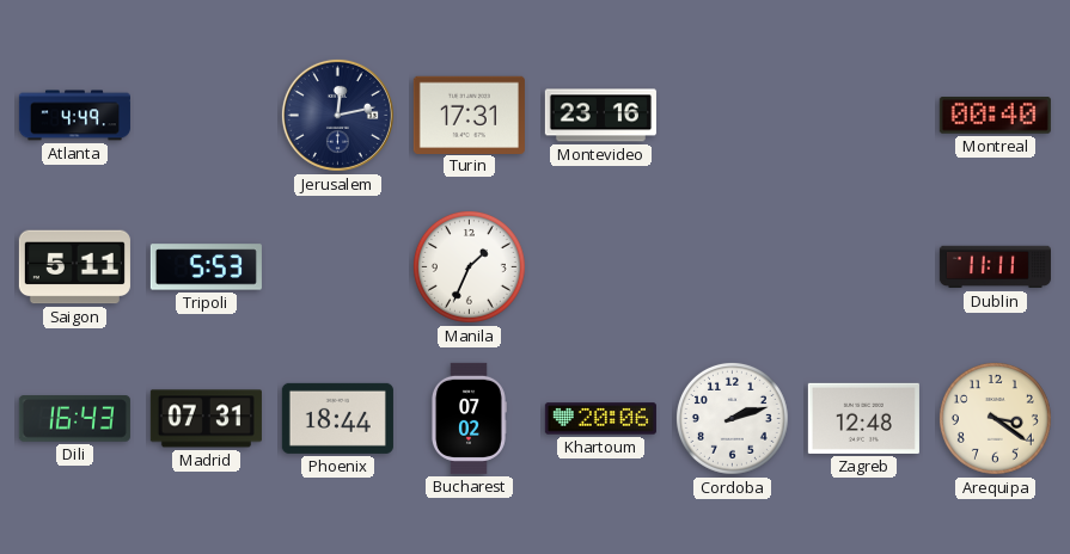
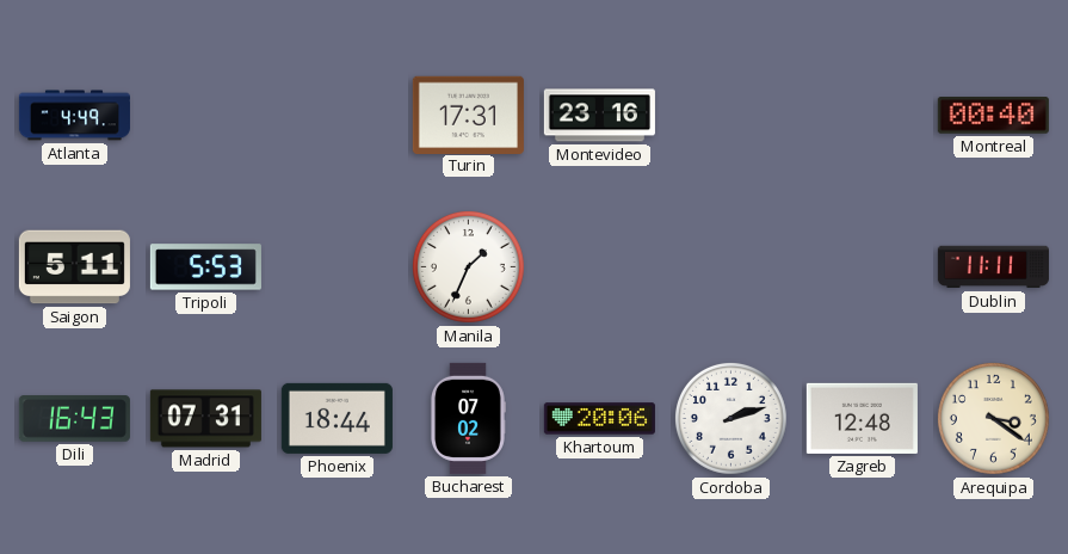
Jerusalem: 12:13 -> none
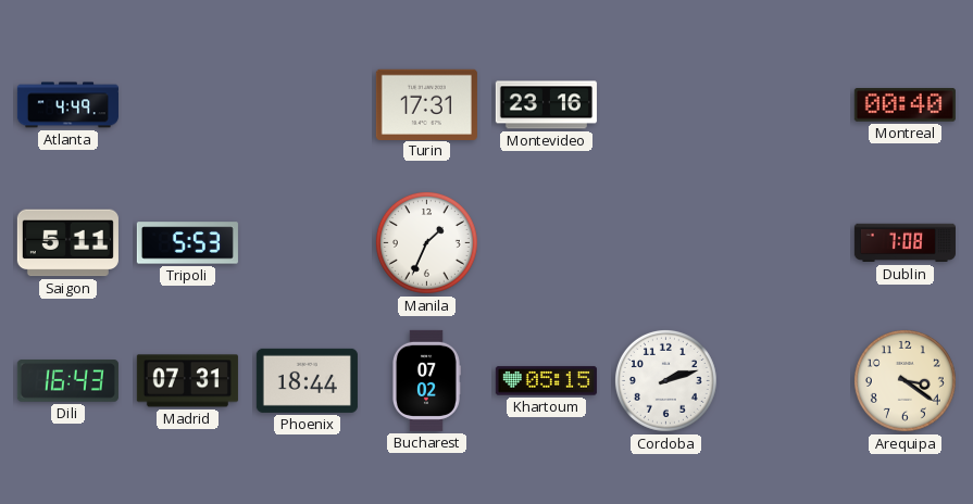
Dublin: 11:11 -> 7:08
Khartoum: 20:06 -> 05:15
Zagreb: 12:48 -> none
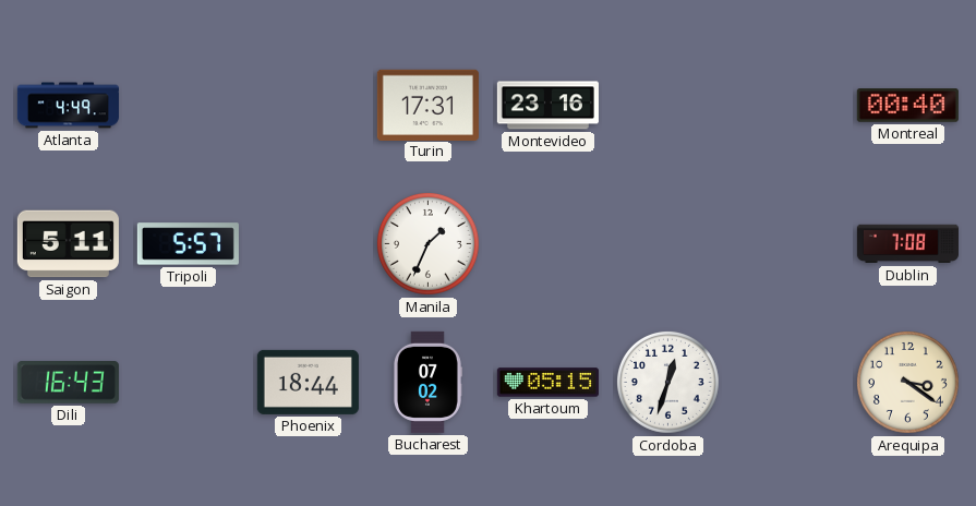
Tripoli: 5:53 -> 5:57
Madrid: 07:31 -> none
Cordoba: 2:12 -> 12:33
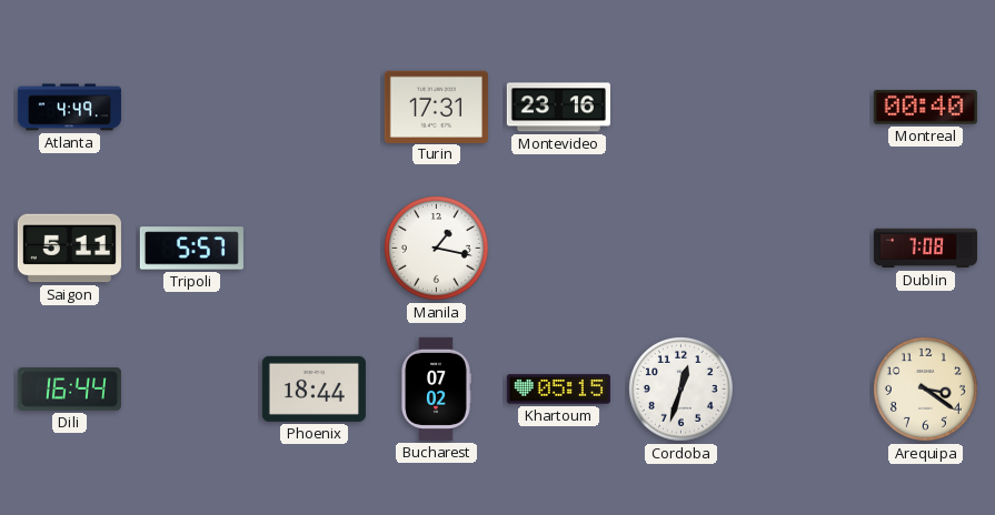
Manila: 1:34 -> 1:17
Dili: 16:43 -> 16:44
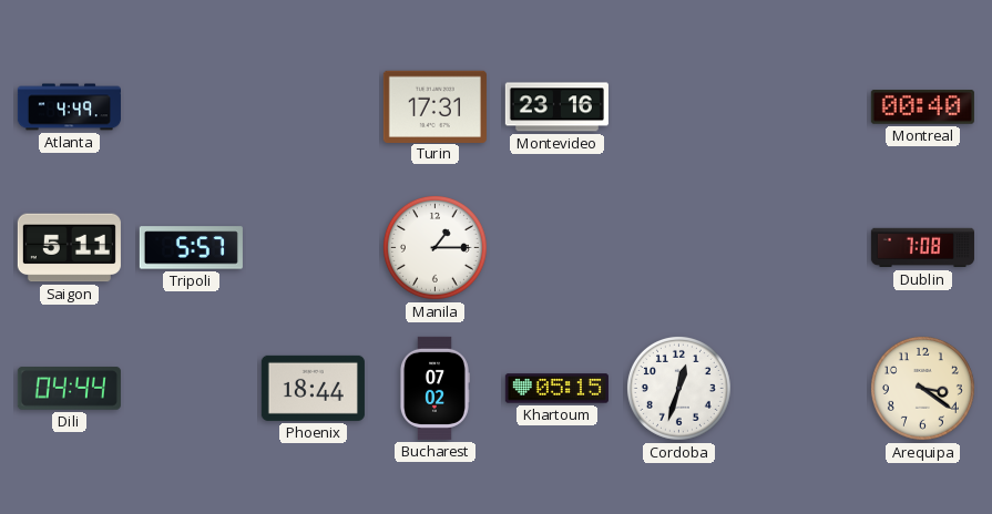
Manila: 1:17 -> 1:15
Dili: 16:44 -> 04:44
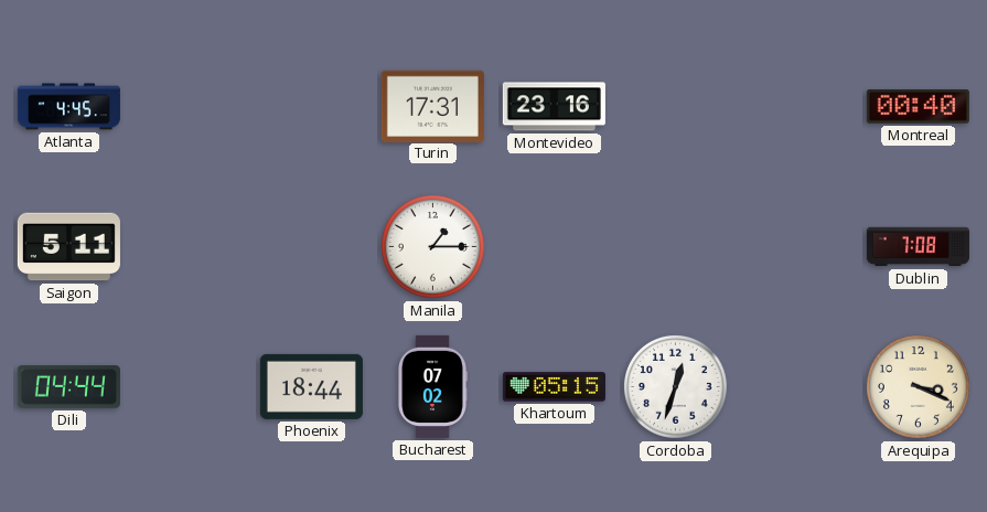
Atlanta: 4:49 -> 4:45
Tripoli: 5:57 -> none
Arequipa: 3:21 -> 3:19
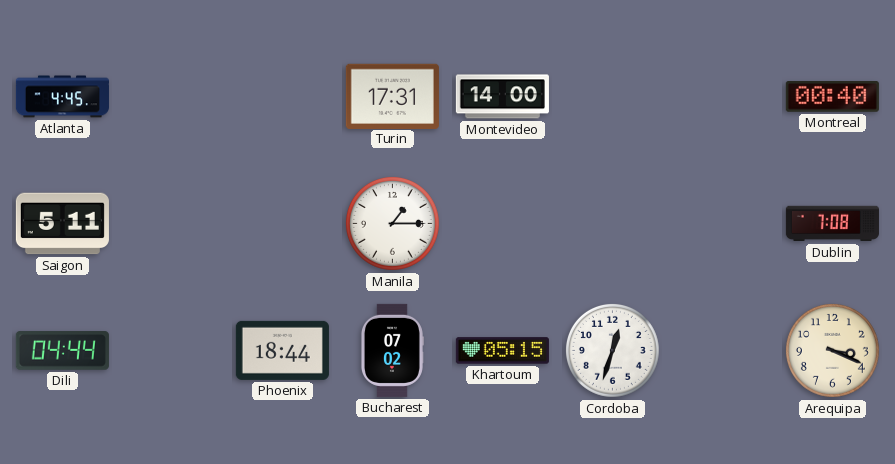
Montevideo: 23:16 -> 14:00
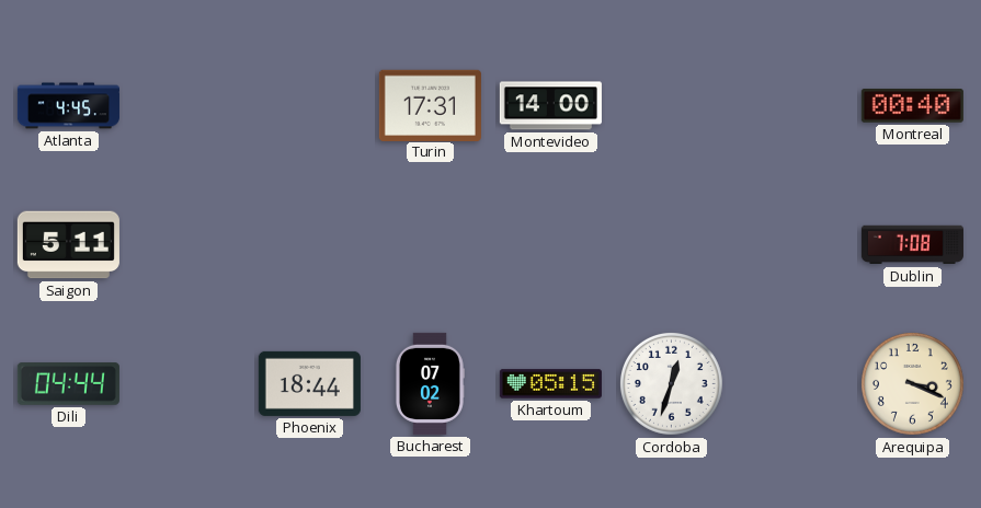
Manila: 1:15 -> none
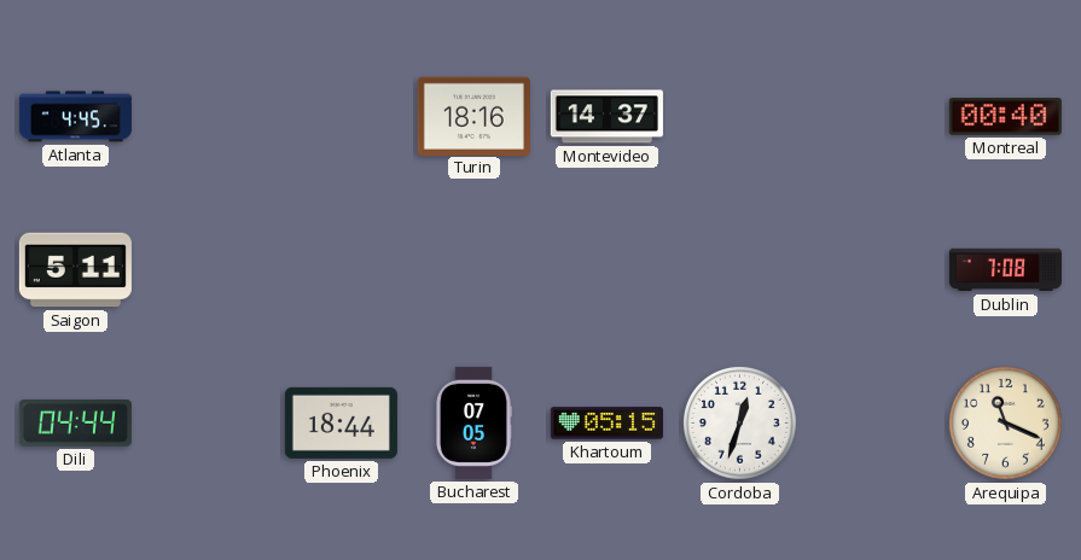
Turin: 17:31 -> 18:16
Montevideo: 14:00 -> 14:37
Bucharest: 07:02 -> 07:05
Arequipa: 3:19 -> 11:19
